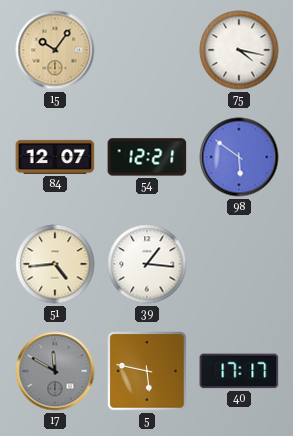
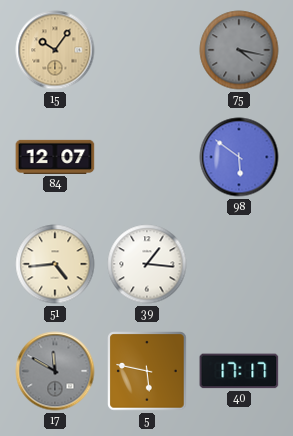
75 dial: white -> grey
54: 12:21 -> none
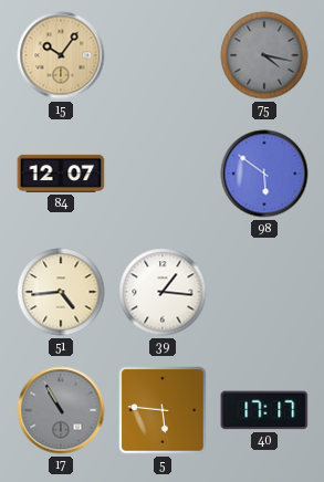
17: 11:50 -> 10:55
5: 5:47 -> 5:46
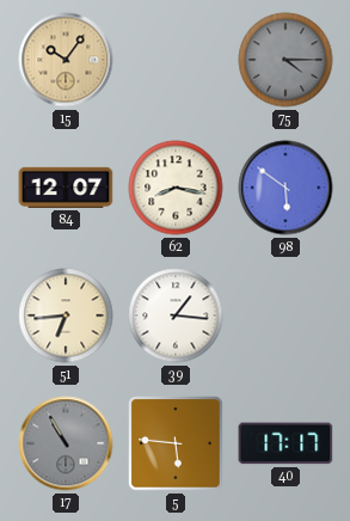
75: 4:17 -> 4:15
62: none -> 8:17
51: 4:44 -> 6:44
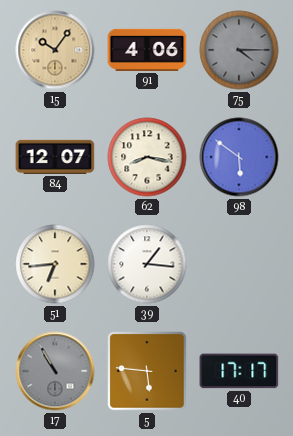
91: none -> 4:06
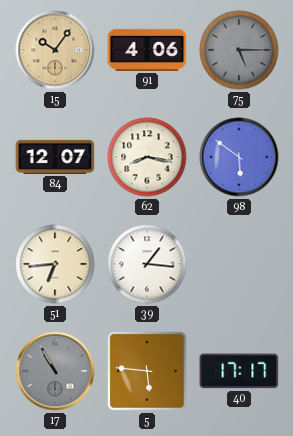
75: 4:15 -> 5:15
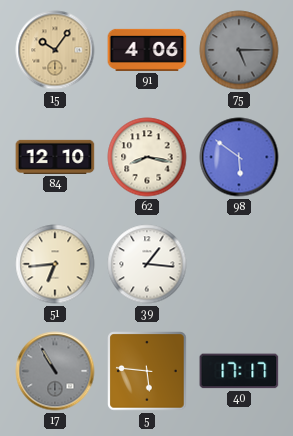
84: 12:07 -> 12:10
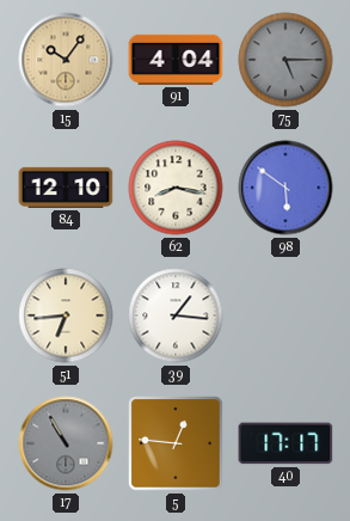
91: 4:06 -> 4:04
5: 5:46 -> 12:46
